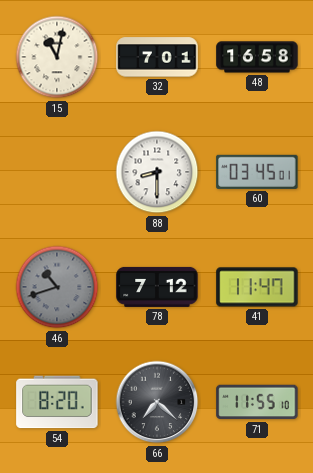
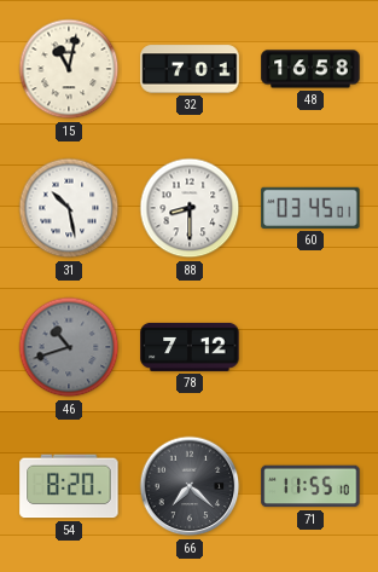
31: none -> 10:28
41: 11:47 -> none
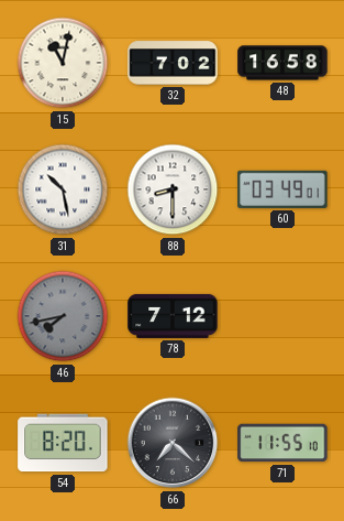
32: 7:01 -> 7:02
60: 03:45 -> 03:49
46: 10:42 -> 7:43
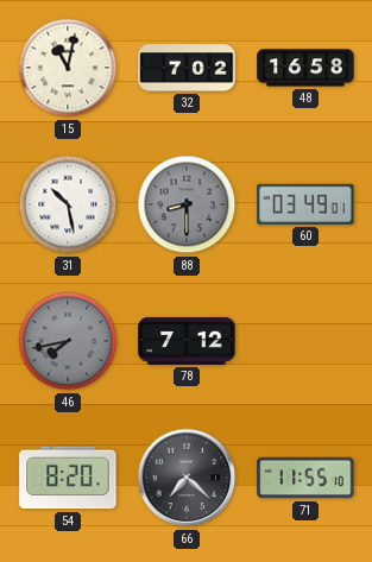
88 dial: white -> grey
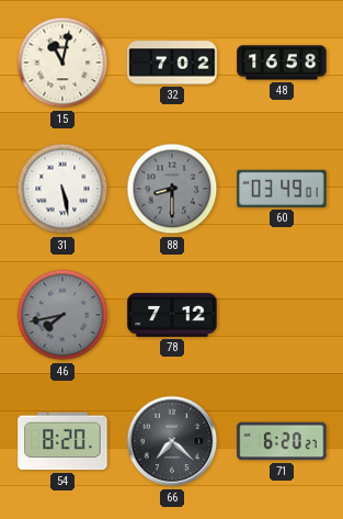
31: 10:28 -> 5:28
71: 11:55 -> 6:20
